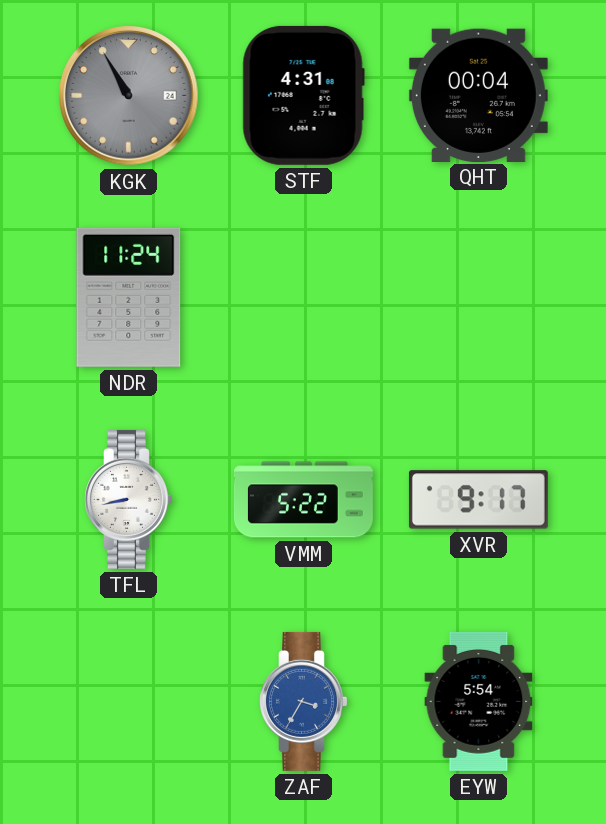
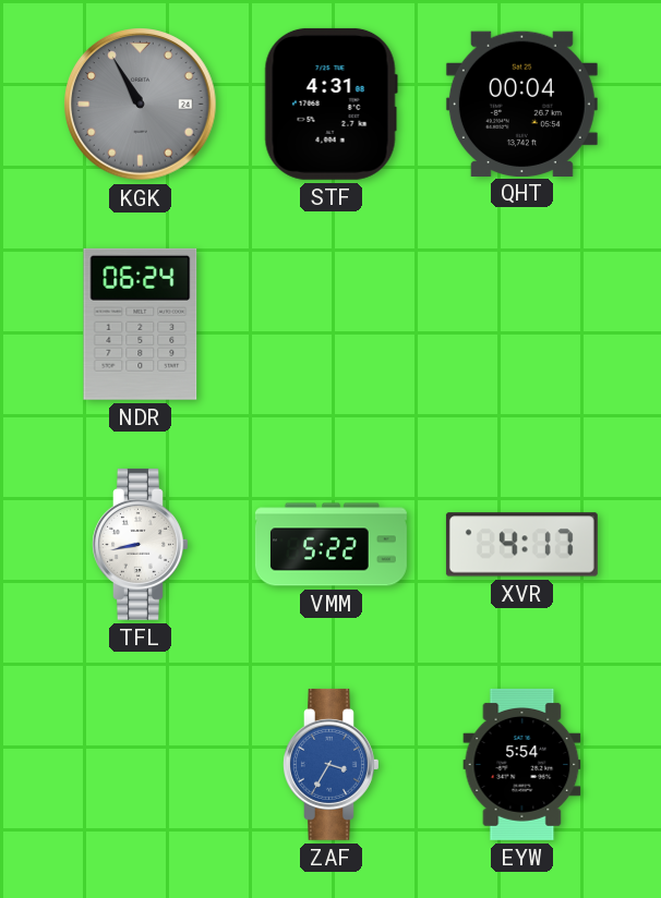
NDR: 11:24 -> 06:24
XVR: 9:17 -> 4:17
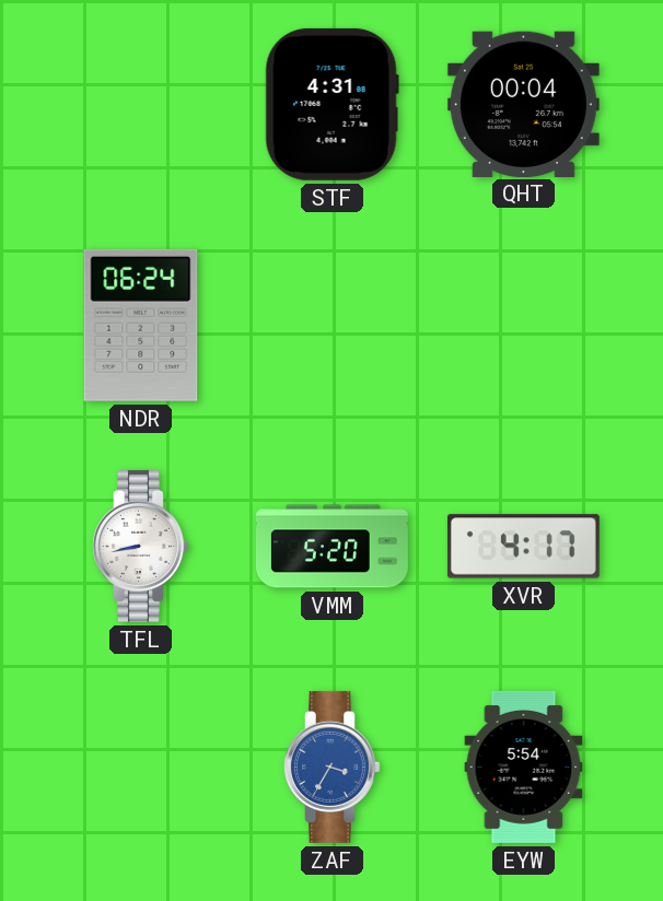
KGK: 10:55 -> none
VMM: 5:22 -> 5:20
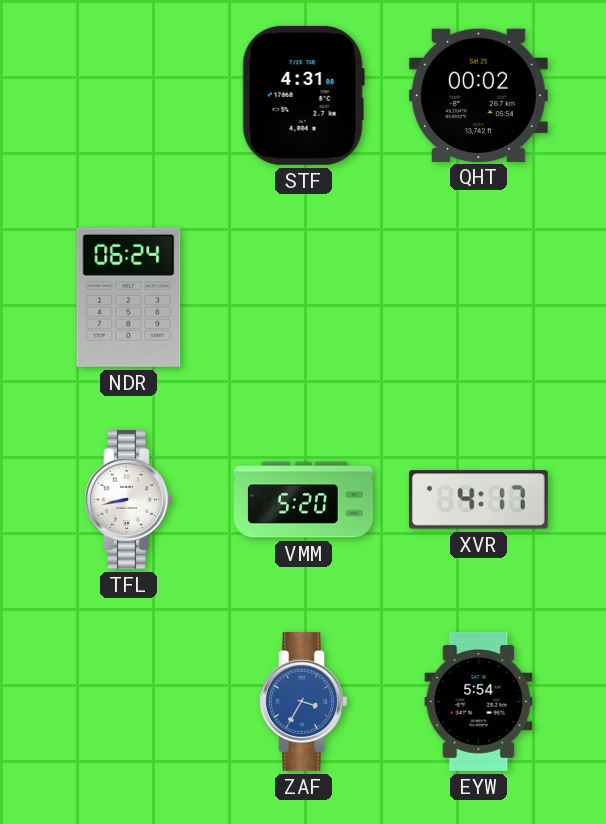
QHT: 00:04 -> 00:02
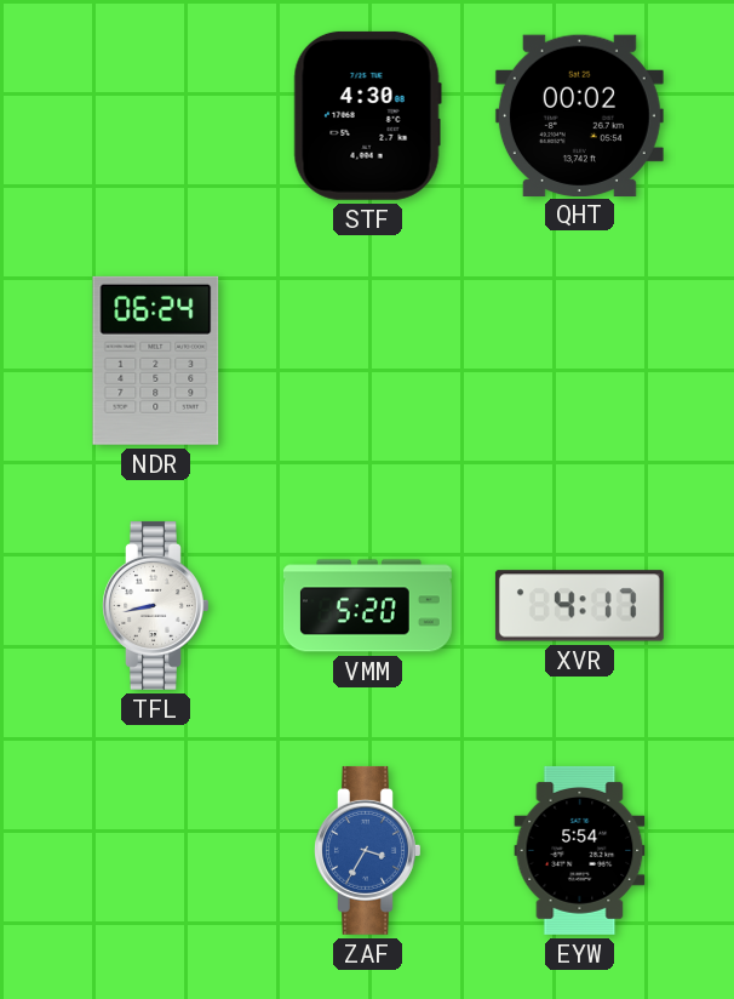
STF: 4:31 -> 4:30
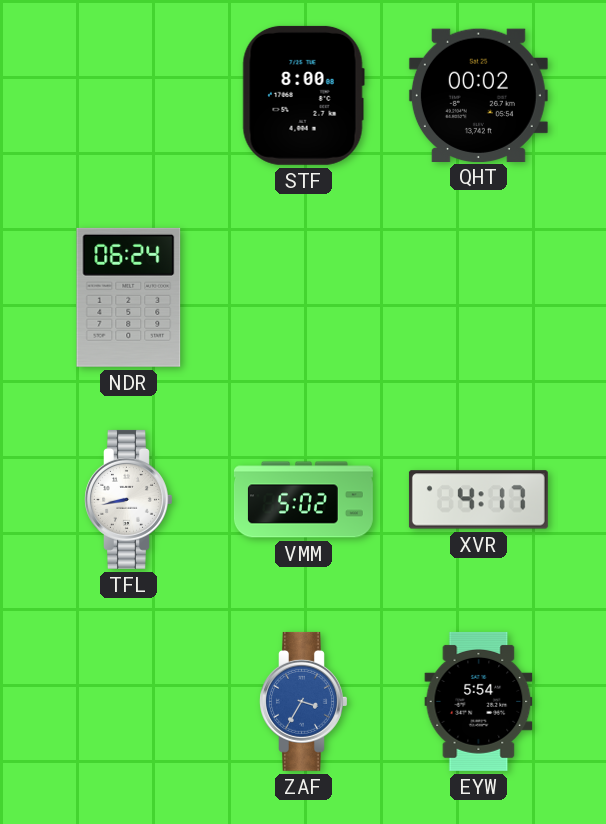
STF: 4:30 -> 8:00
VMM: 5:20 -> 5:02
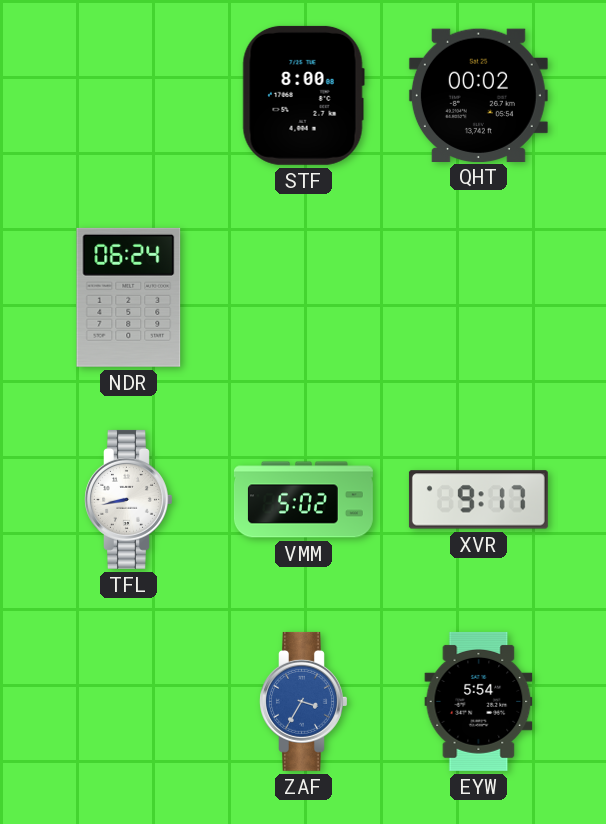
XVR: 4:17 -> 9:17
